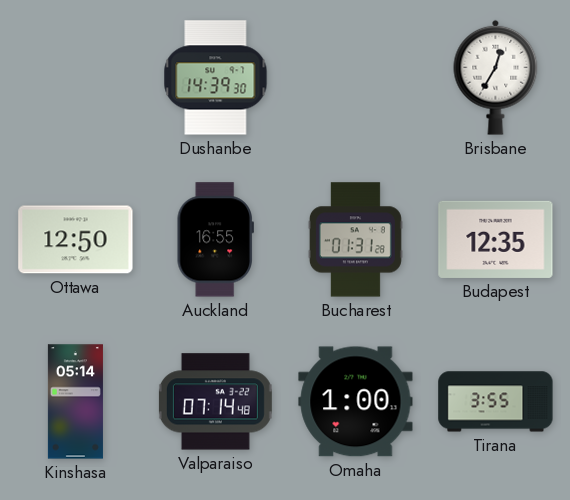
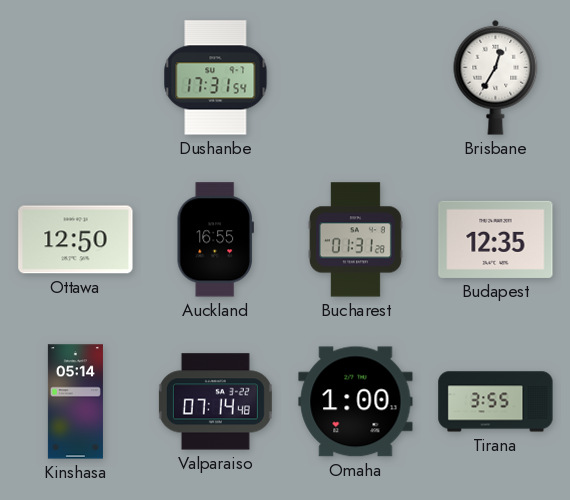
Dushanbe: 14:39 -> 17:31
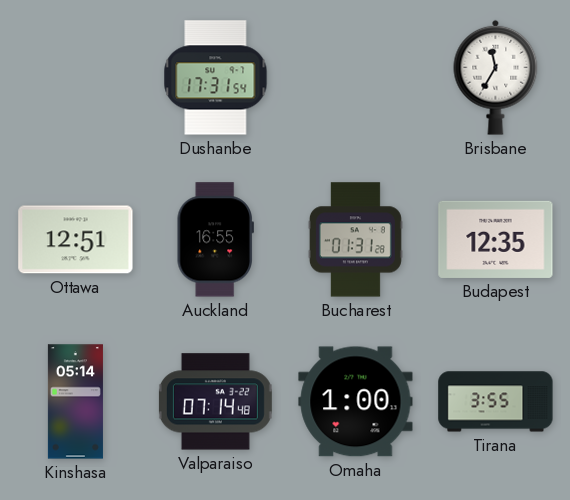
Brisbane: 12:35 -> 11:35
Ottawa: 12:50 -> 12:51
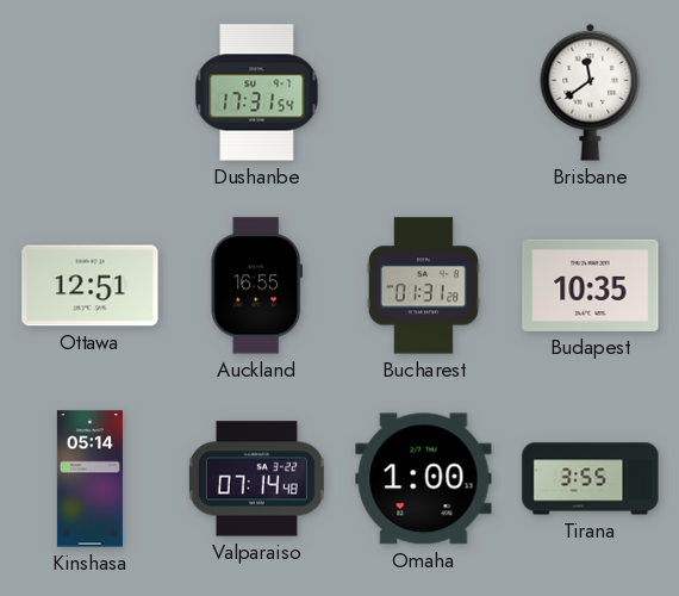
Brisbane: 11:35 -> 11:39
Budapest: 12:35 -> 10:35
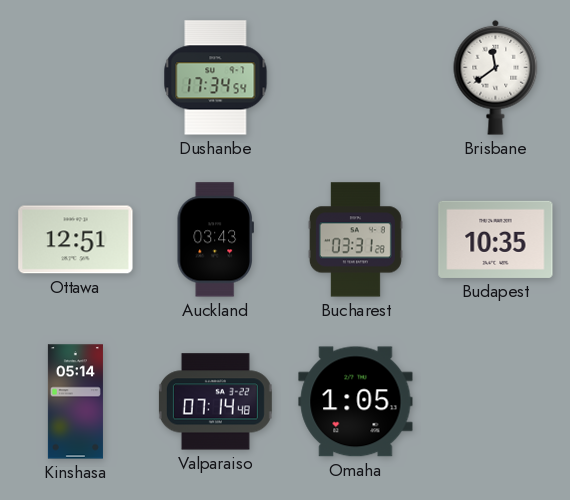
Dushanbe: 17:31 -> 17:34
Auckland: 16:55 -> 03:43
Bucharest: 01:31 -> 03:31
Omaha: 1:00 -> 1:05
Tirana: 3:55 -> none
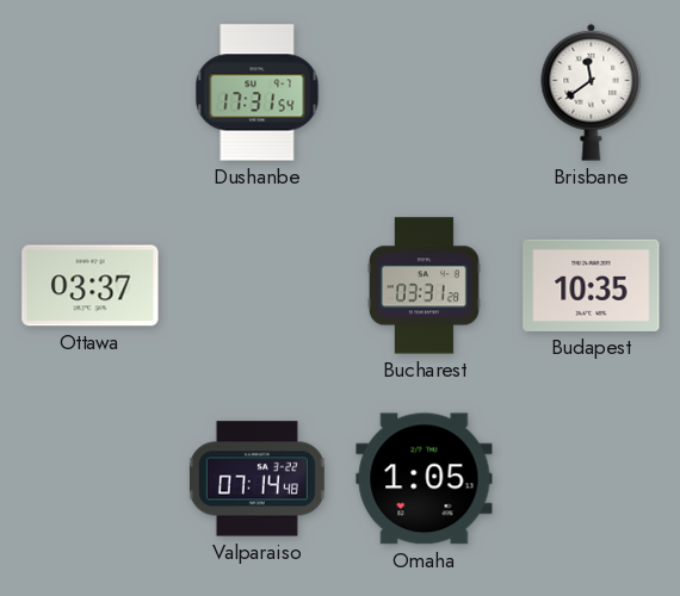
Dushanbe: 17:34 -> 17:31
Ottawa: 12:51 -> 03:37
Auckland: 03:43 -> none
Kinshasa: 05:14 -> none
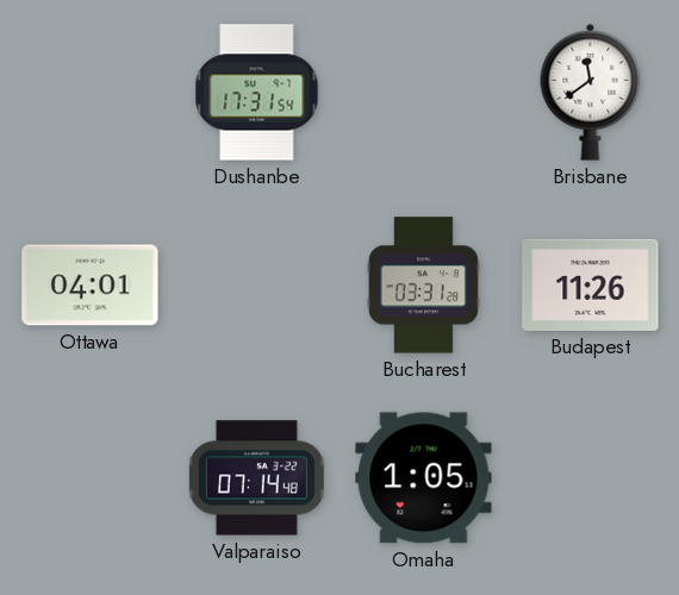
Ottawa: 03:37 -> 04:01
Budapest: 10:35 -> 11:26
